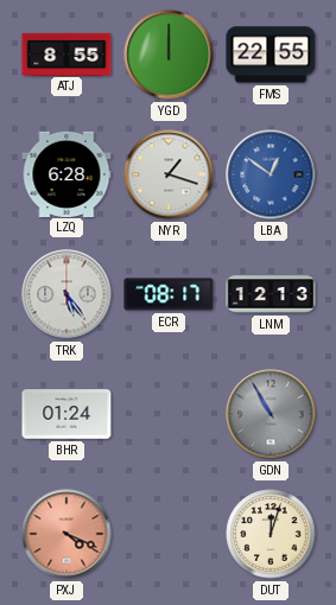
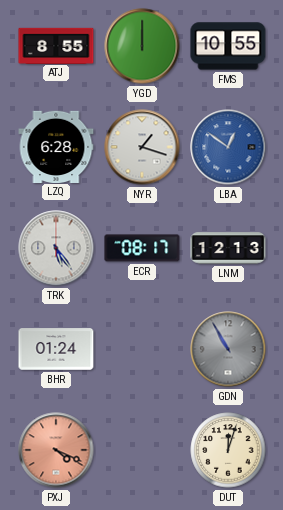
FMS: 22:55 -> 10:55
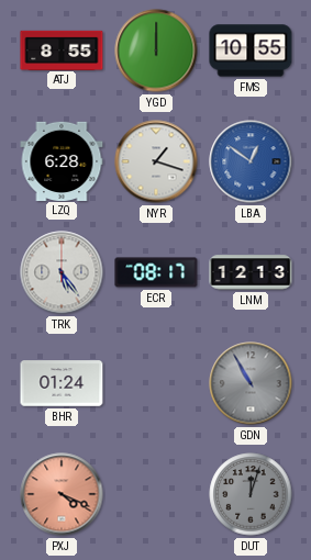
DUT dial: cream -> grey
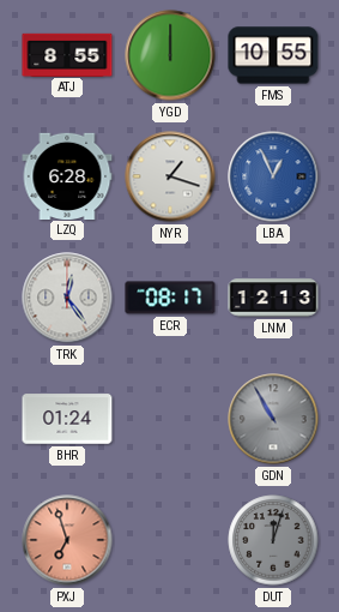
LBA: 12:51 -> 12:56
TRK: 5:24 -> 12:24
PXJ: 4:19 -> 6:57
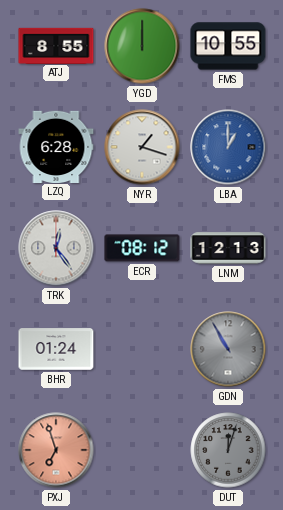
LBA: 12:56 -> 1:00
ECR: 08:17 -> 08:12
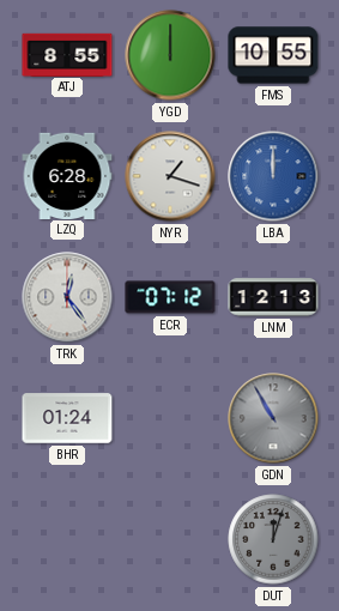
LBA: 1:00 -> 12:00
ECR: 08:12 -> 07:12
PXJ: 6:57 -> none
